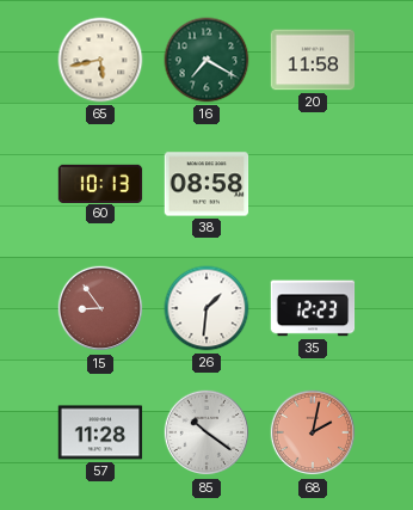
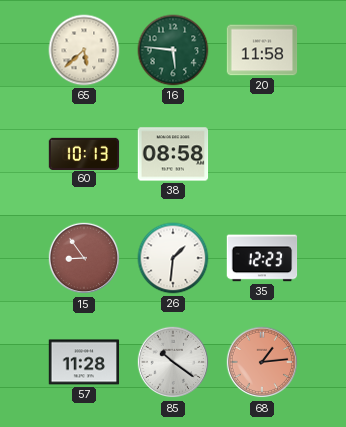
65: 5:43 -> 5:38
16: 7:20 -> 5:46
68: 2:02 -> 1:14
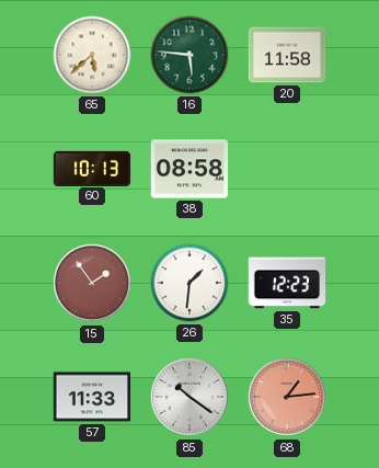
15: 8:54 -> 1:54
57: 11:28 -> 11:33
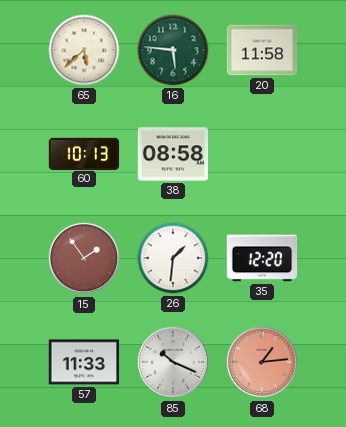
35: 12:23 -> 12:20
85: 10:21 -> 10:19
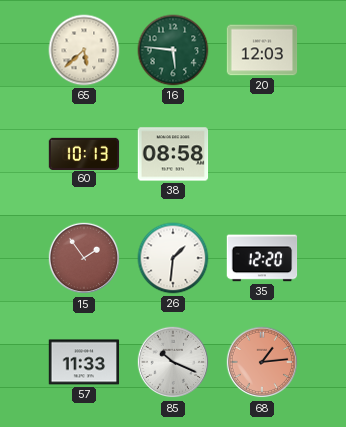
20: 11:58 -> 12:03
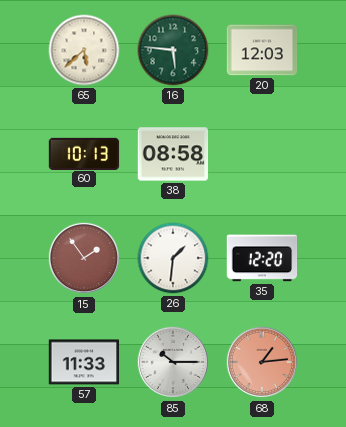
85: 10:19 -> 10:15
